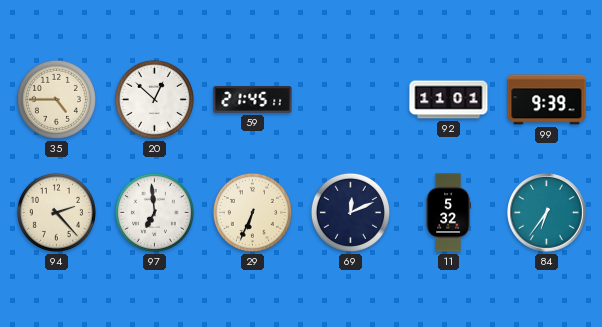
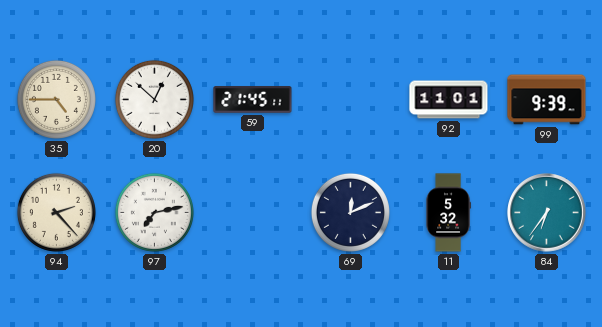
97: 6:59 -> 7:13
29: 6:34 -> none
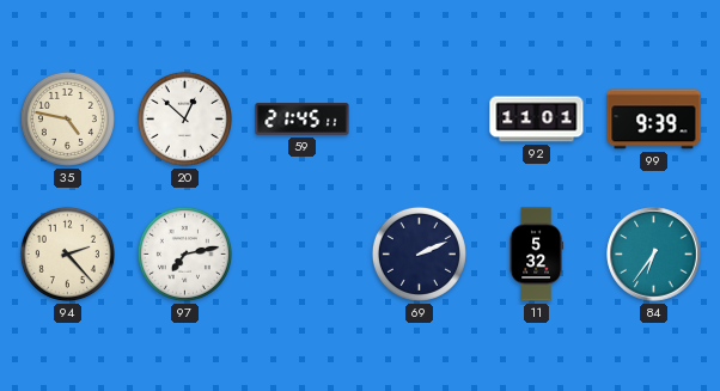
35: 4:45 -> 4:47
69: 12:11 -> 2:11
